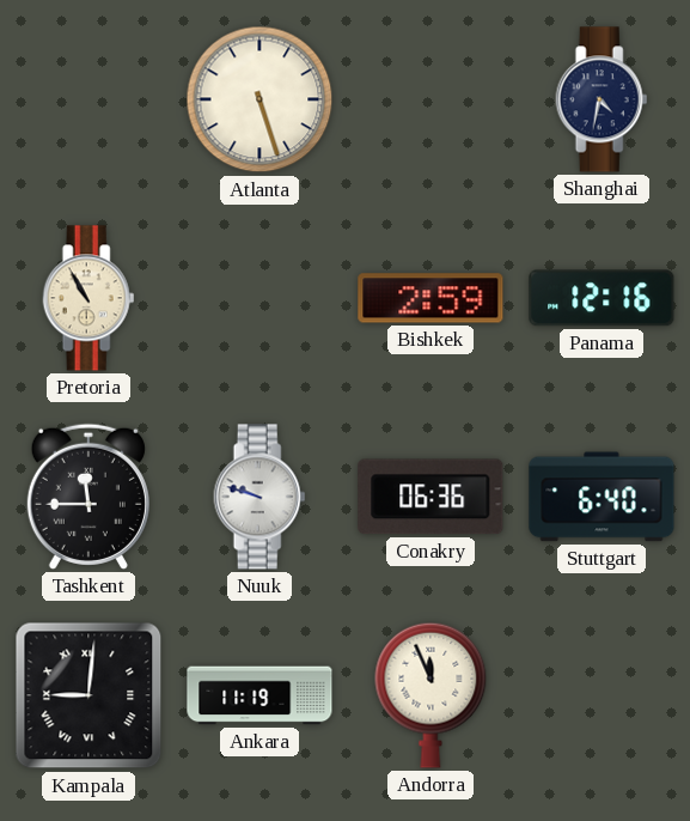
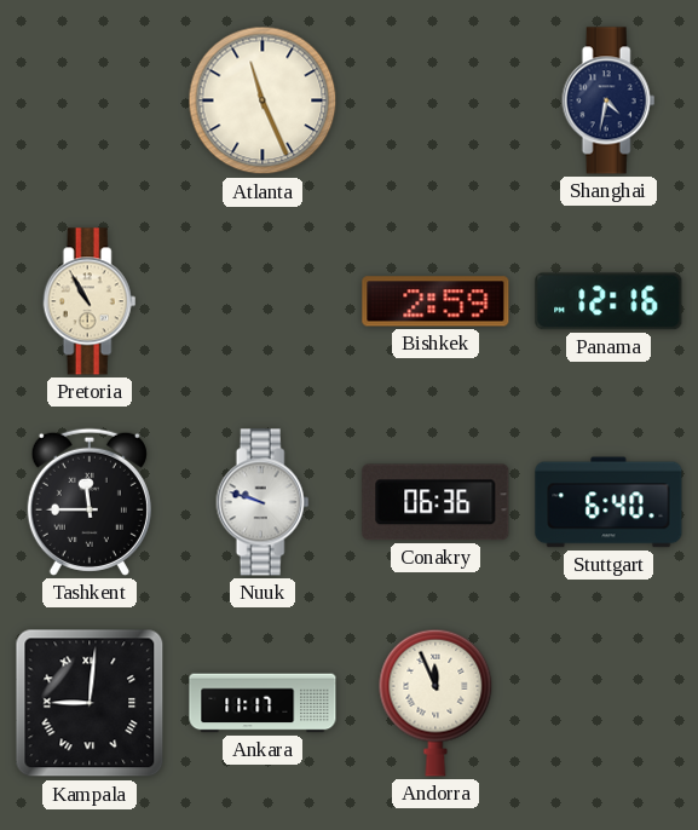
Atlanta: 5:27 -> 11:26
Ankara: 11:19 -> 11:17
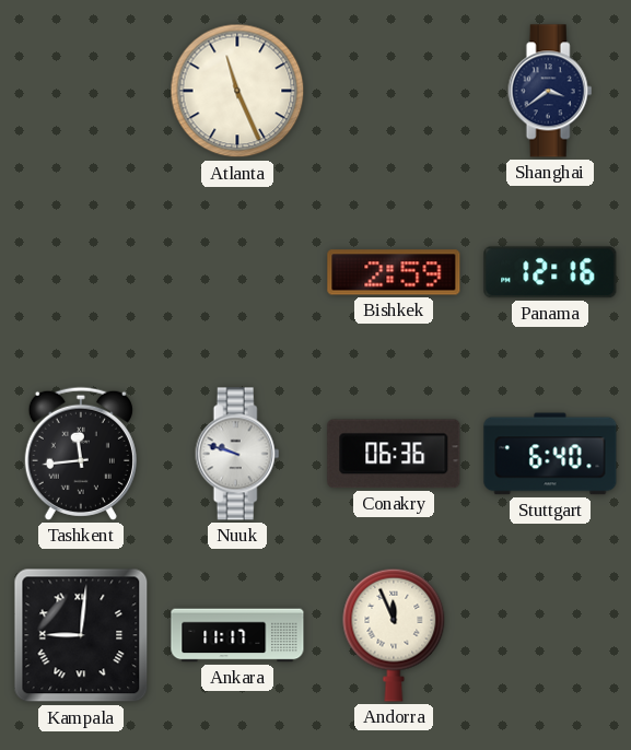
Shanghai: 4:32 -> 3:39
Pretoria: 10:55 -> none
Tashkent: 11:45 -> 11:44
